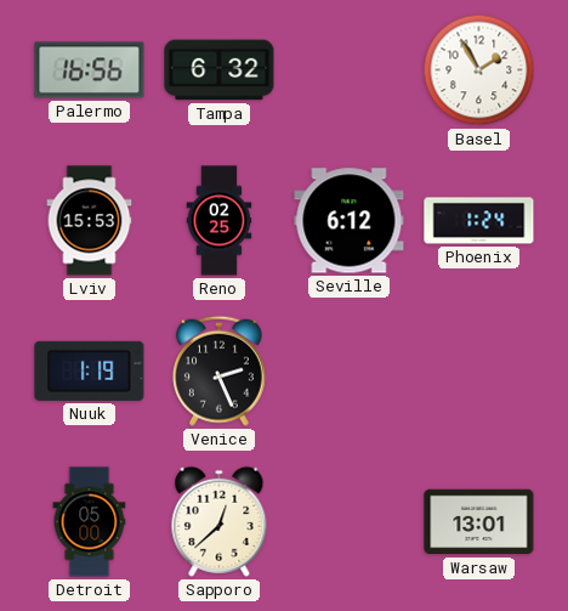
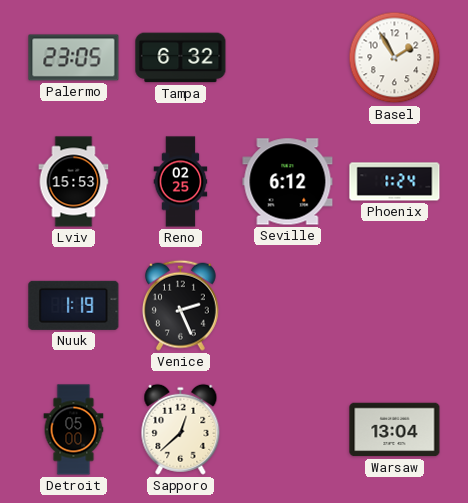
Palermo: 16:56 -> 23:05
Warsaw: 13:01 -> 13:04
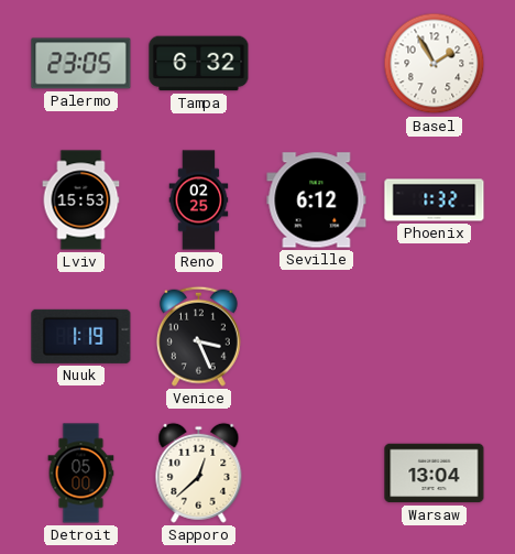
Phoenix: 1:24 -> 1:32
Venice: 2:26 -> 3:26
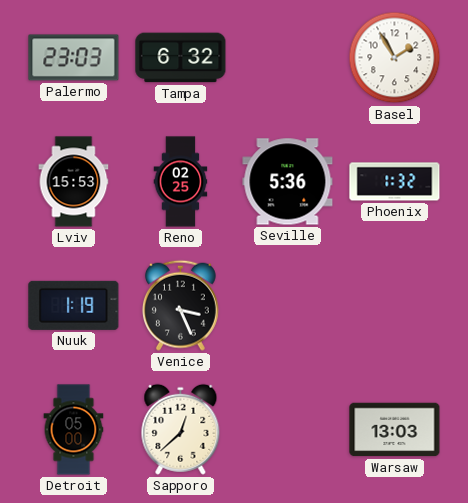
Palermo: 23:05 -> 23:03
Seville: 6:12 -> 5:36
Warsaw: 13:04 -> 13:03
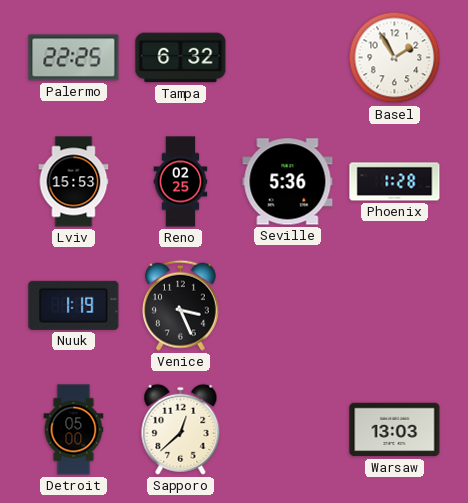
Palermo: 23:03 -> 22:25
Phoenix: 1:32 -> 1:28
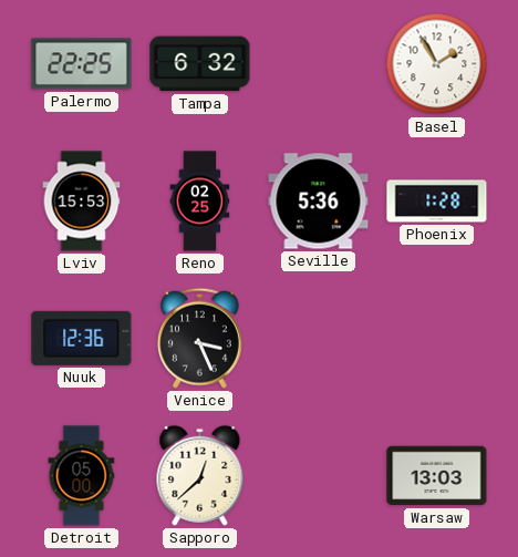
Nuuk: 1:19 -> 12:36
